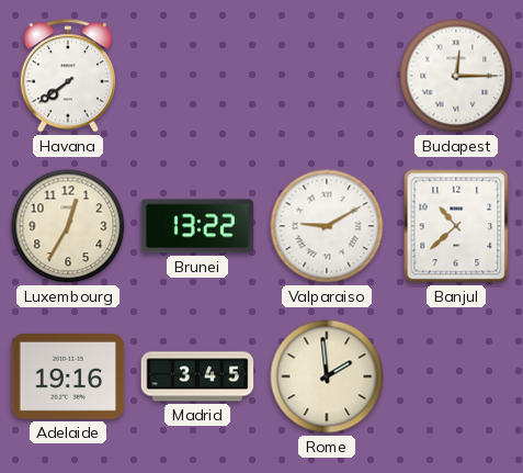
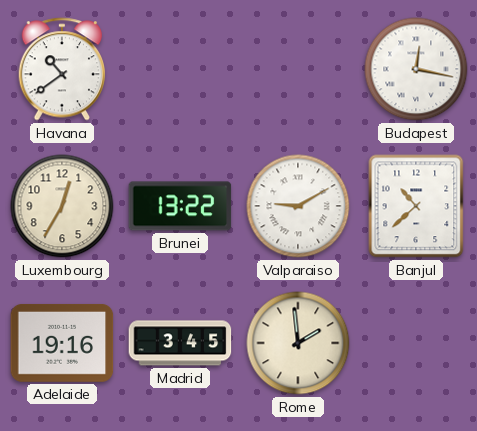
Havana: 7:39 -> 10:39
Budapest: 12:15 -> 12:17
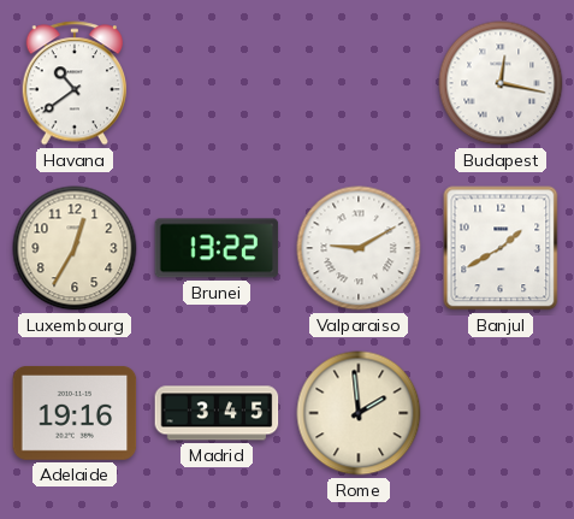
Banjul: 10:38 -> 1:40
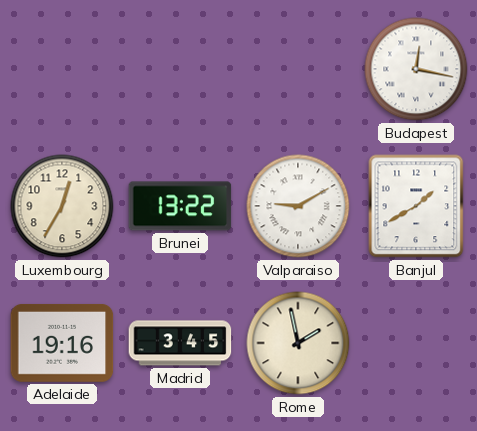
Havana: 10:39 -> none
Rome: 1:59 -> 1:58
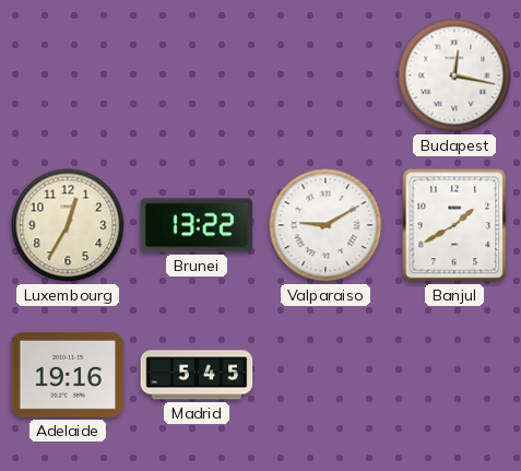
Madrid: 3:45 -> 5:45
Rome: 1:58 -> none
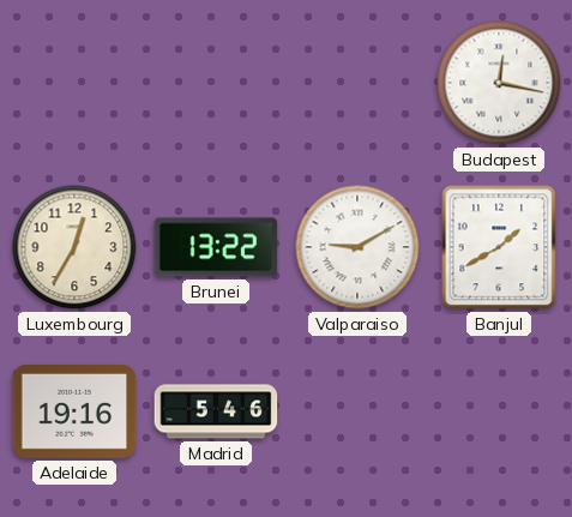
Madrid: 5:45 -> 5:46
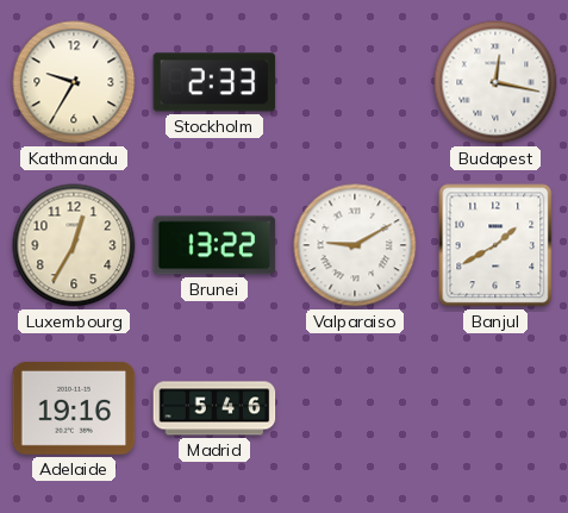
Kathmandu: none -> 9:35
Stockholm: none -> 2:33
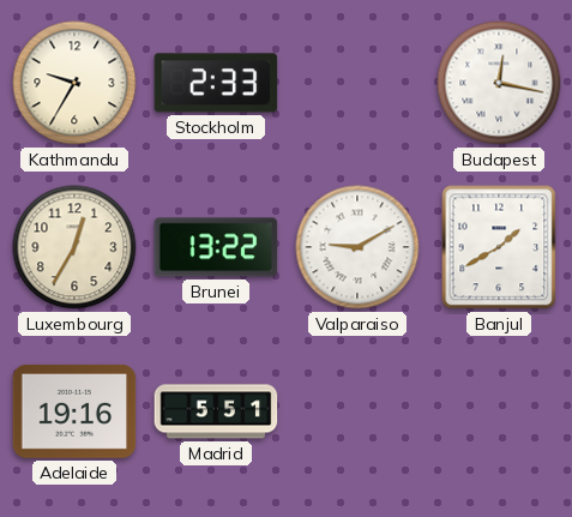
Madrid: 5:46 -> 5:51
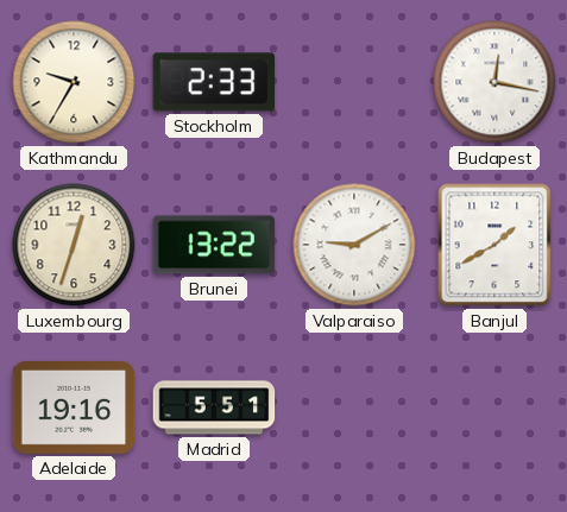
Luxembourg: 12:35 -> 12:33
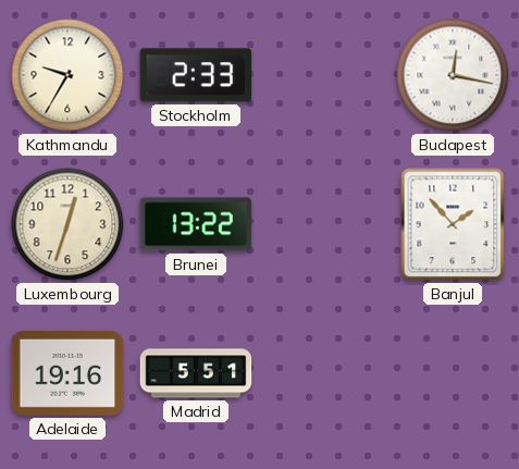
Valparaiso: 9:10 -> none
Banjul: 1:40 -> 1:53
